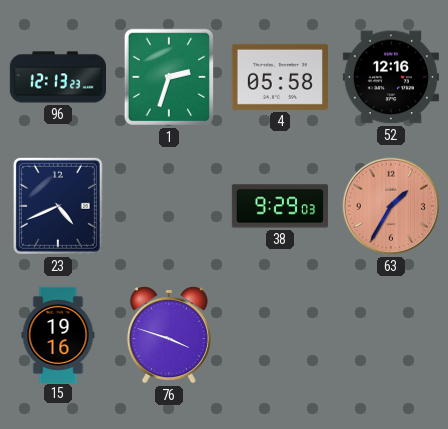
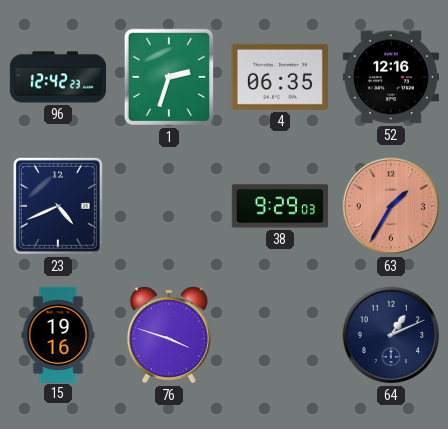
96: 12:13 -> 12:42
4: 05:58 -> 06:35
64: none -> 1:11
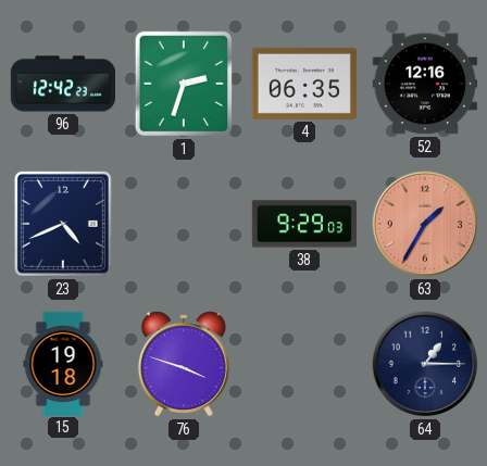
15: 19:16 -> 19:18
64: 1:11 -> 1:15
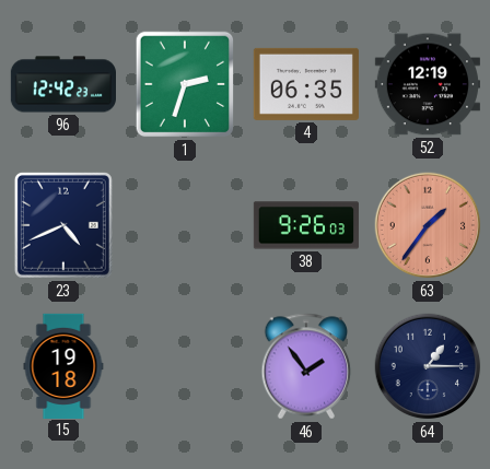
52: 12:16 -> 12:19
38: 9:29 -> 9:26
63: 1:35 -> 1:36
76: 3:48 -> none
46: none -> 1:54
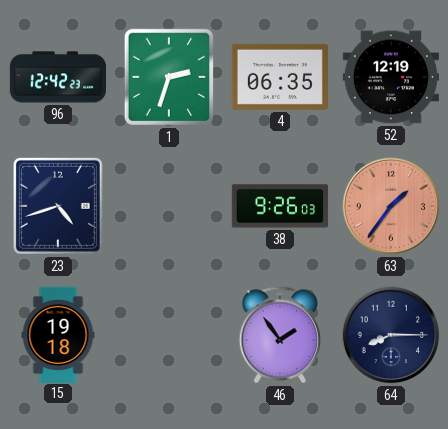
23: 4:41 -> 4:42
64: 1:15 -> 8:15
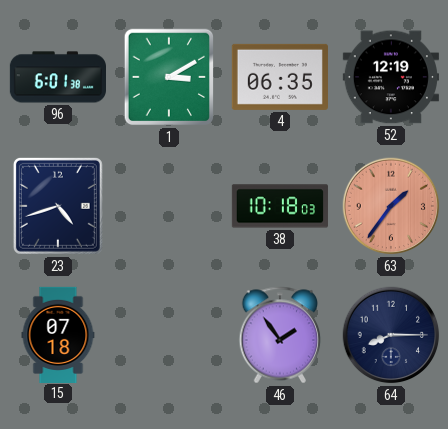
96: 12:42 -> 6:01
1: 2:33 -> 3:10
38: 9:26 -> 10:18
15: 19:18 -> 07:18
